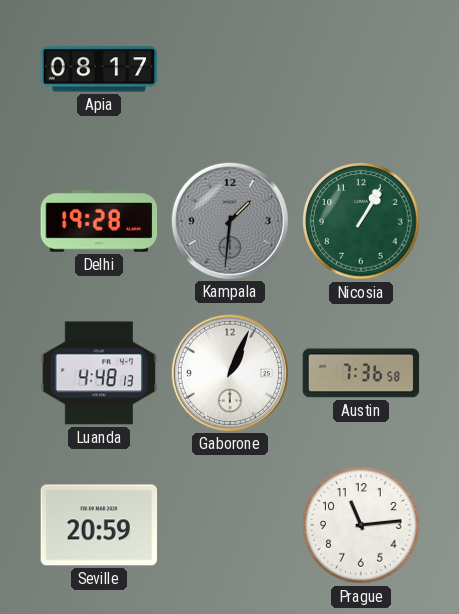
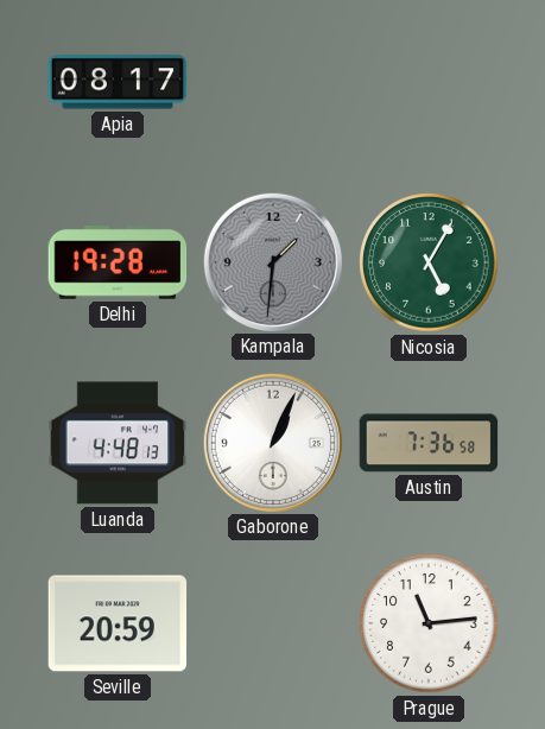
Nicosia: 1:05 -> 5:05
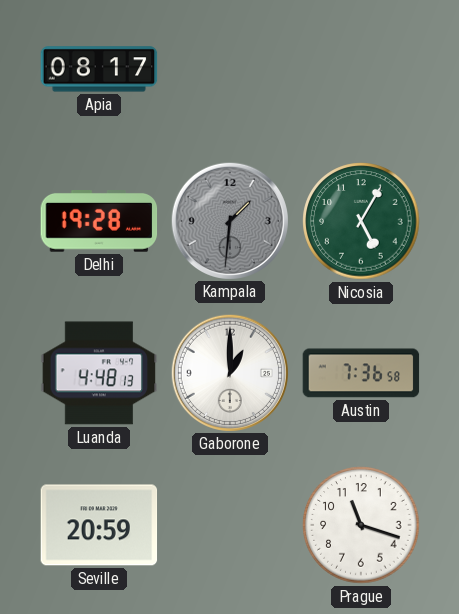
Gaborone: 1:04 -> 1:00
Prague: 11:14 -> 11:18
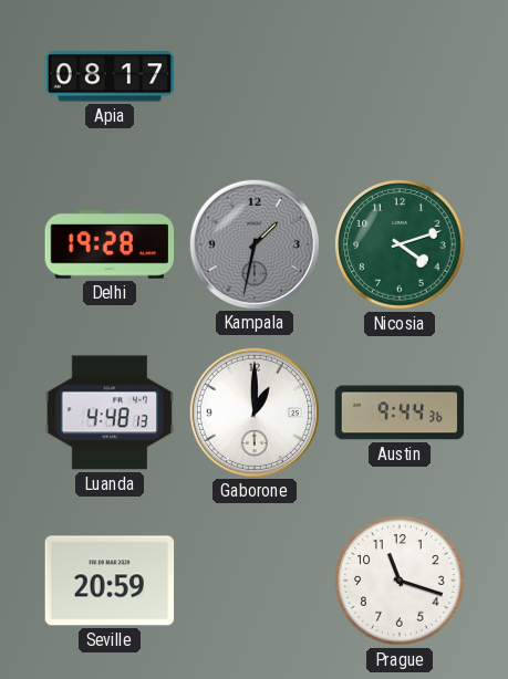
Kampala: 1:31 -> 1:32
Nicosia: 5:05 -> 4:12
Austin: 7:36 -> 9:44
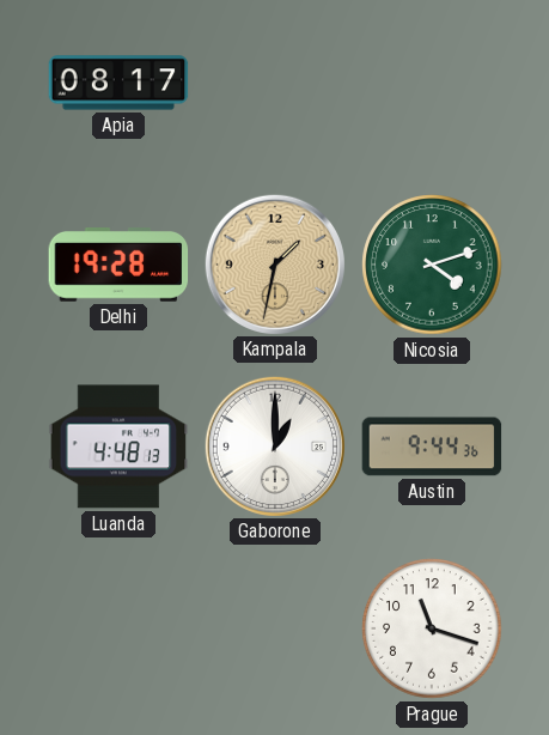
Kampala dial: grey -> champagne
Seville: 20:59 -> none
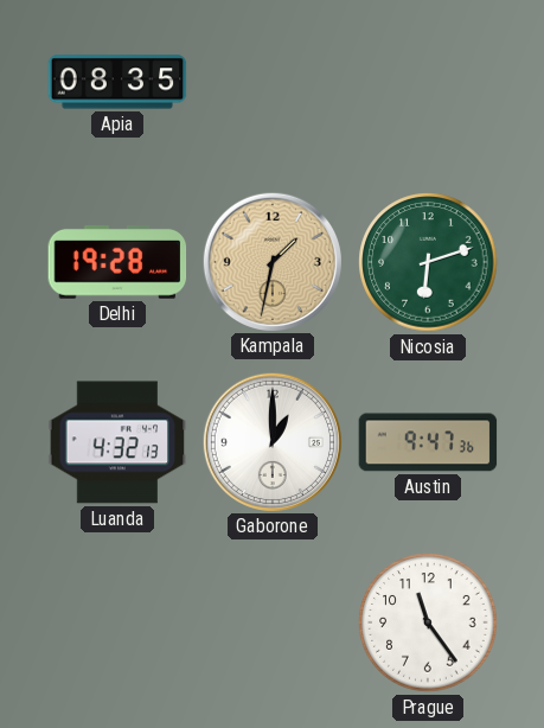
Apia: 08:17 -> 08:35
Nicosia: 4:12 -> 6:12
Luanda: 4:48 -> 4:32
Austin: 9:44 -> 9:47
Prague: 11:18 -> 11:24
